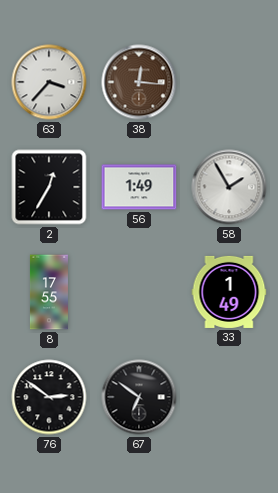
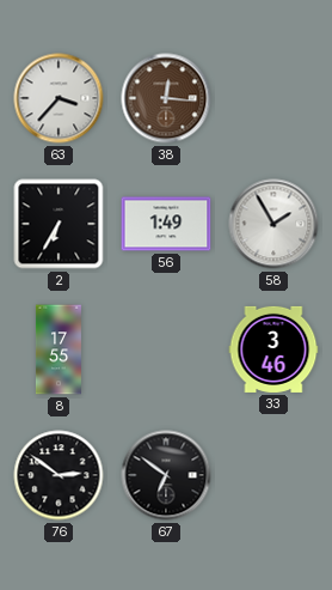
2: 12:35 -> 6:35
33: 1:49 -> 3:46
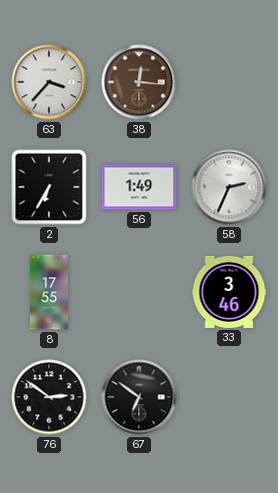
58: 1:55 -> 2:34
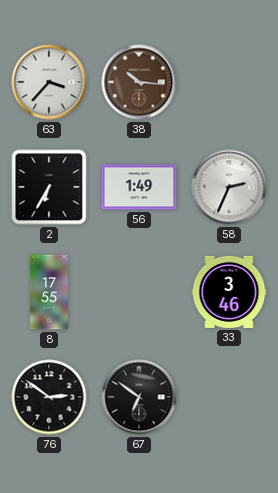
38: 12:16 -> 10:16
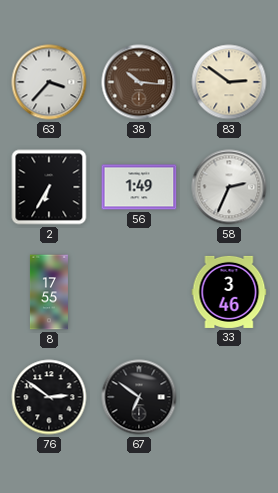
83: none -> 2:51
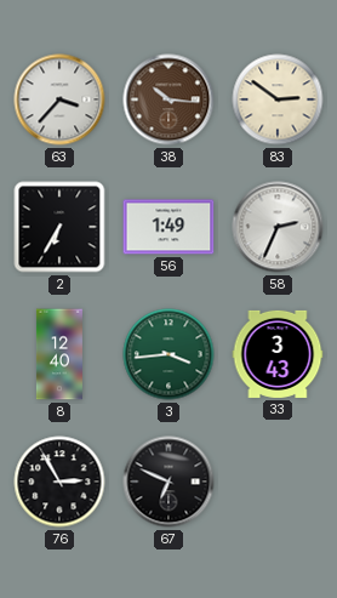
8: 17:55 -> 12:40
3: none -> 3:44
33: 3:46 -> 3:43
76: 2:51 -> 2:55
67: 6:51 -> 6:49
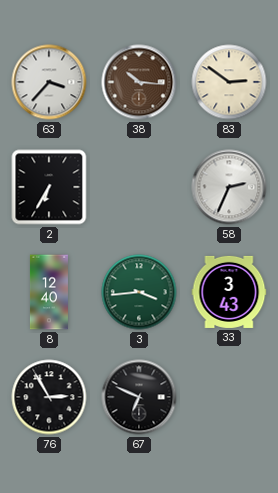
56: 1:49 -> none
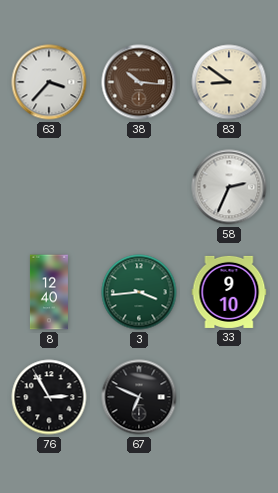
83: 2:51 -> 8:51
2: 6:35 -> none
33: 3:43 -> 9:10
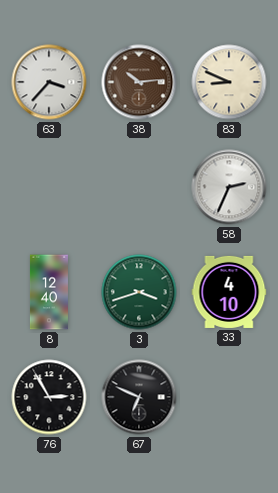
38: 10:16 -> 10:14
83: 8:51 -> 8:49
3: 3:44 -> 3:42
33: 9:10 -> 4:10
